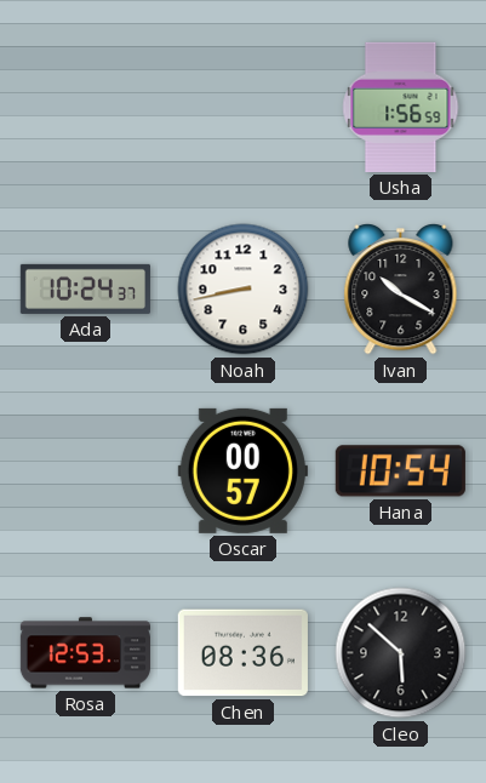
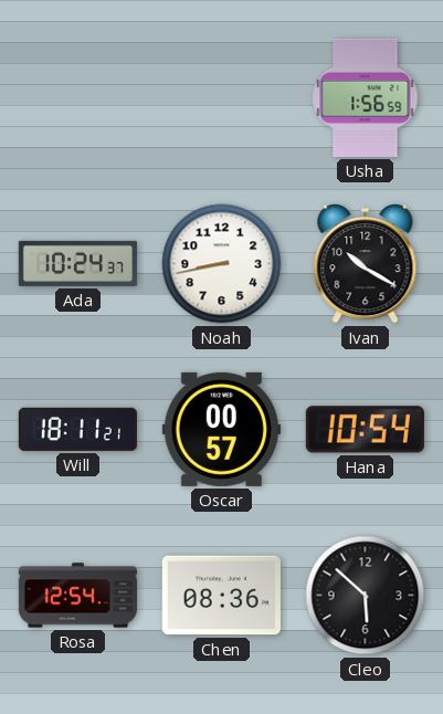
Will: none -> 18:11
Rosa: 12:53 -> 12:54
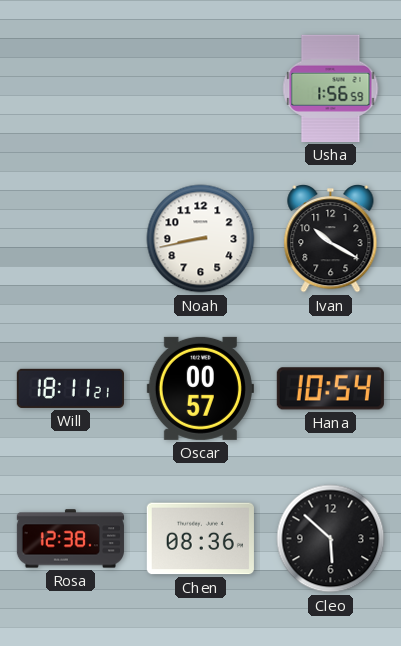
Ada: 10:24 -> none
Rosa: 12:54 -> 12:38
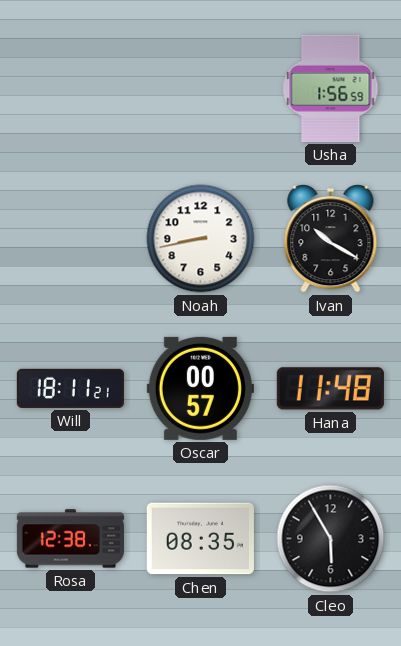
Hana: 10:54 -> 11:48
Chen: 08:36 -> 08:35
Cleo: 5:52 -> 5:55
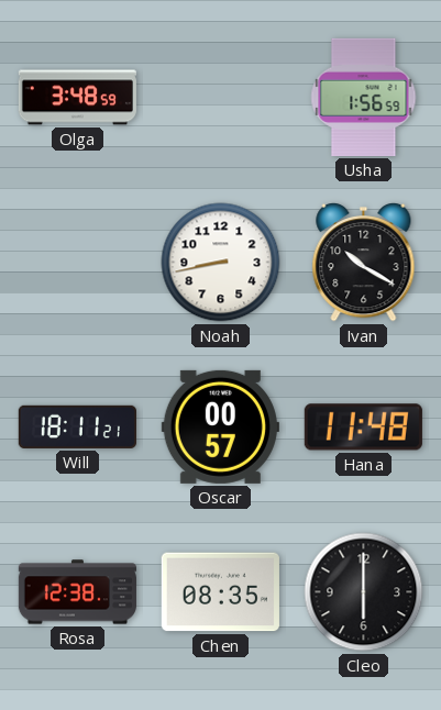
Olga: none -> 3:48
Cleo: 5:55 -> 6:00
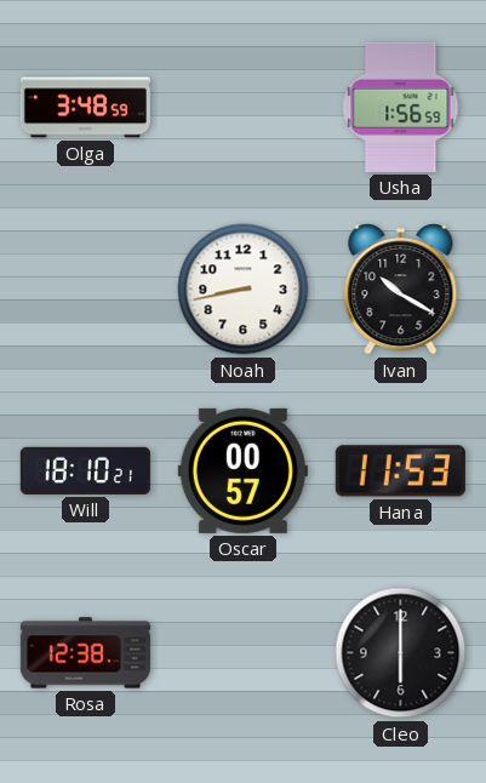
Will: 18:11 -> 18:10
Hana: 11:48 -> 11:53
Chen: 08:35 -> none
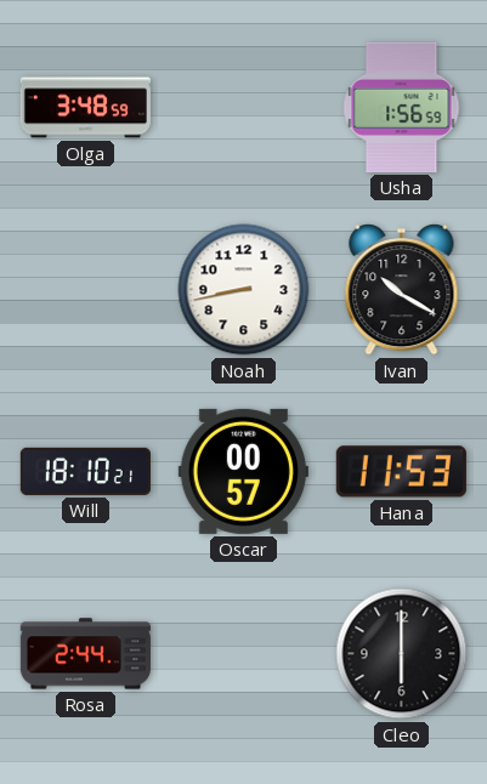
Rosa: 12:38 -> 2:44
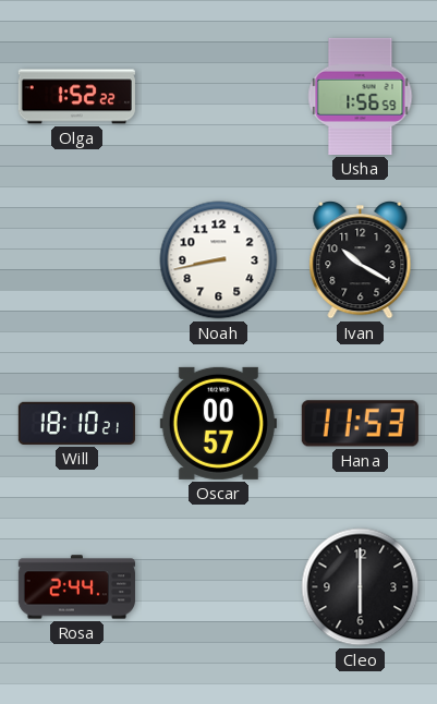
Olga: 3:48 -> 1:52
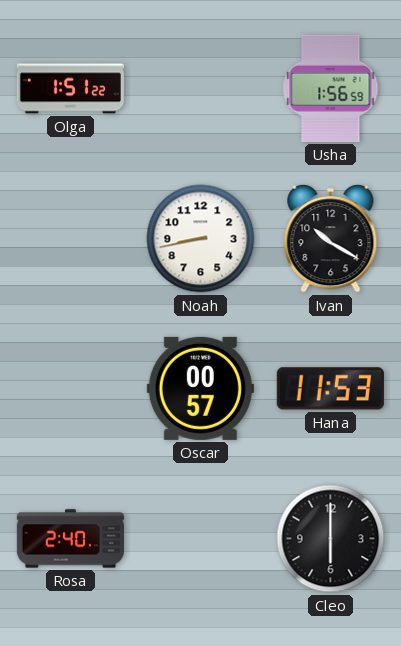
Olga: 1:52 -> 1:51
Will: 18:10 -> none
Rosa: 2:44 -> 2:40
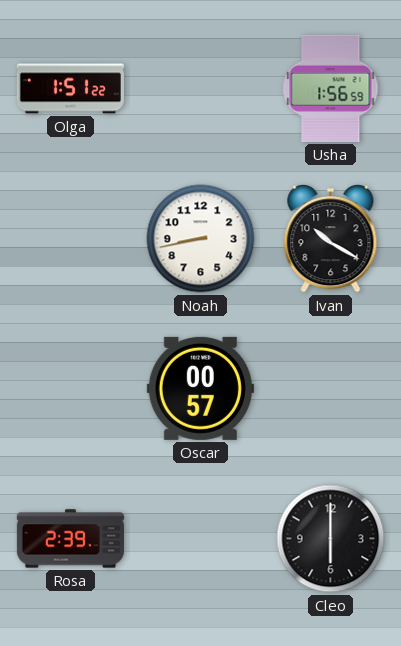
Hana: 11:53 -> none
Rosa: 2:40 -> 2:39
